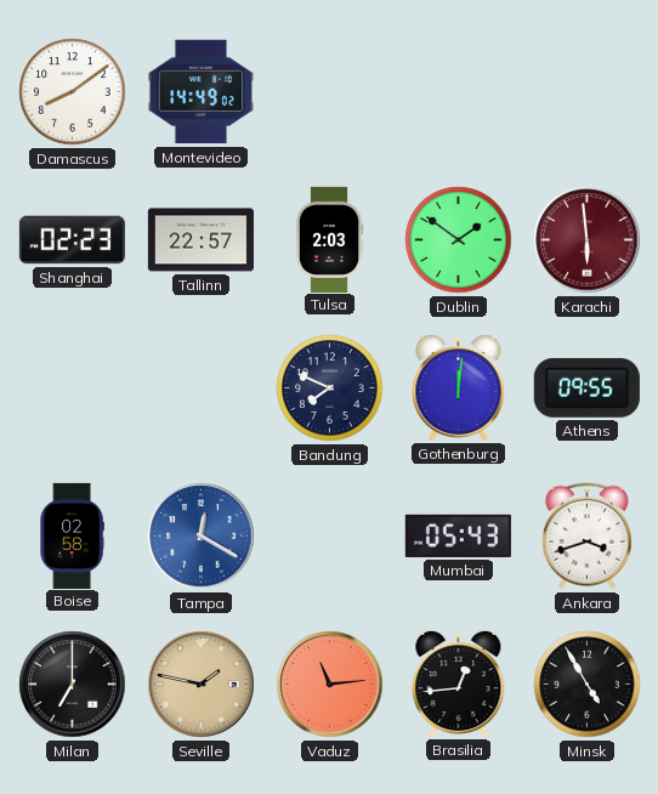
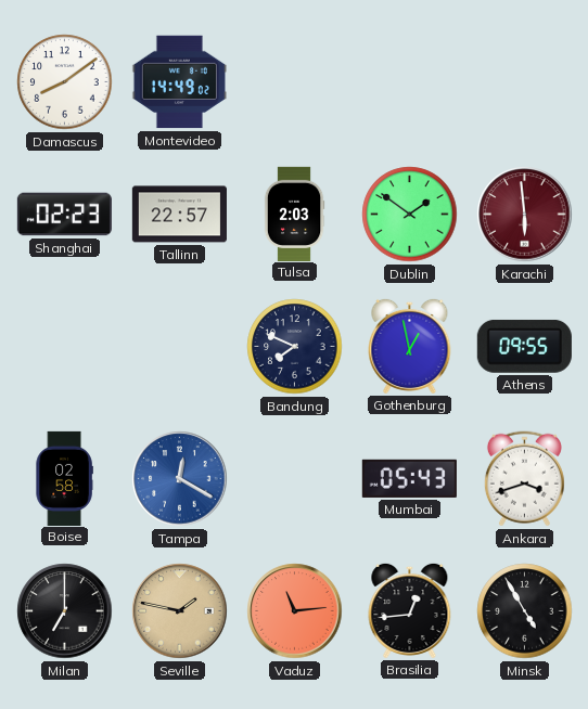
Gothenburg: 12:01 -> 12:58
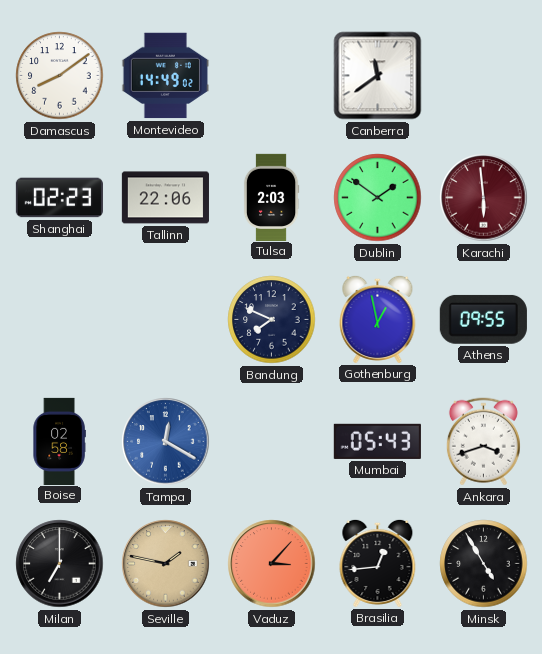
Canberra: none -> 11:39
Tallinn: 22:57 -> 22:06
Vaduz: 11:14 -> 3:07
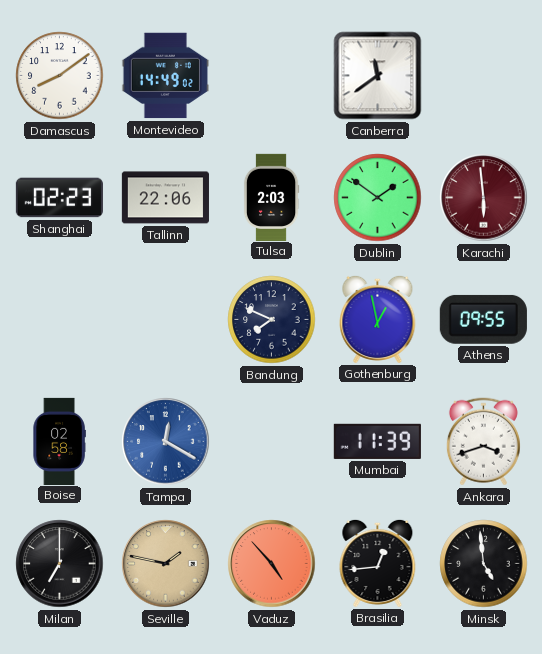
Mumbai: 05:43 -> 11:39
Vaduz: 3:07 -> 4:53
Minsk: 4:55 -> 4:59
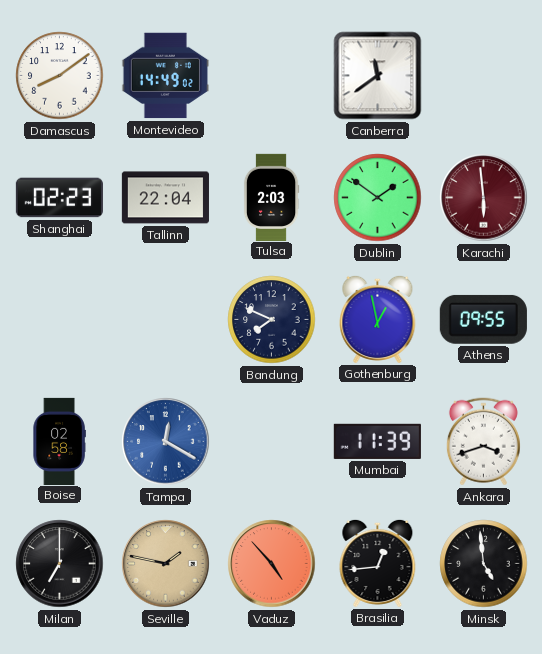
Tallinn: 22:06 -> 22:04
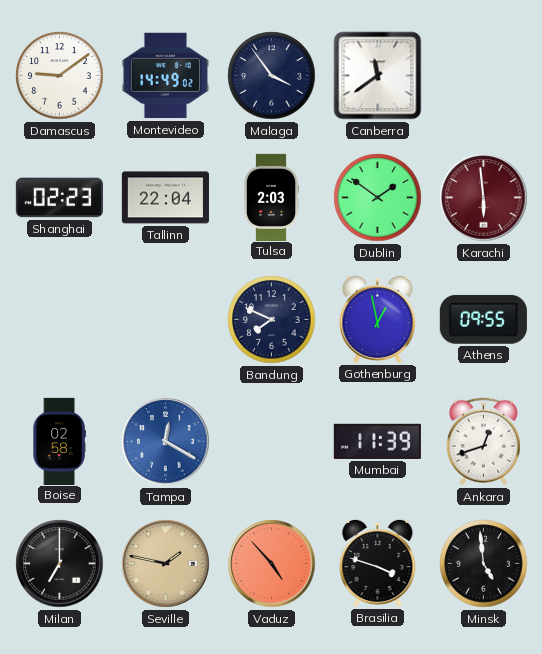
Damascus: 8:09 -> 9:09
Malaga: none -> 3:54
Ankara: 3:42 -> 12:42
Brasilia: 12:44 -> 3:48
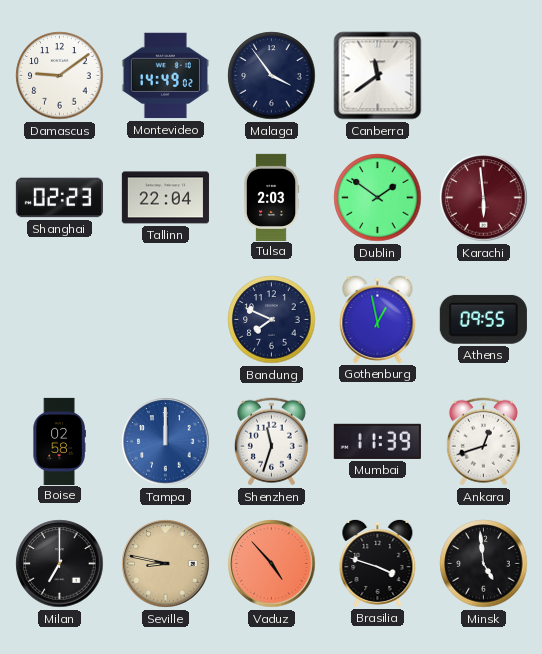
Tampa: 12:20 -> 12:00
Shenzhen: none -> 11:33
Seville: 1:47 -> 8:47
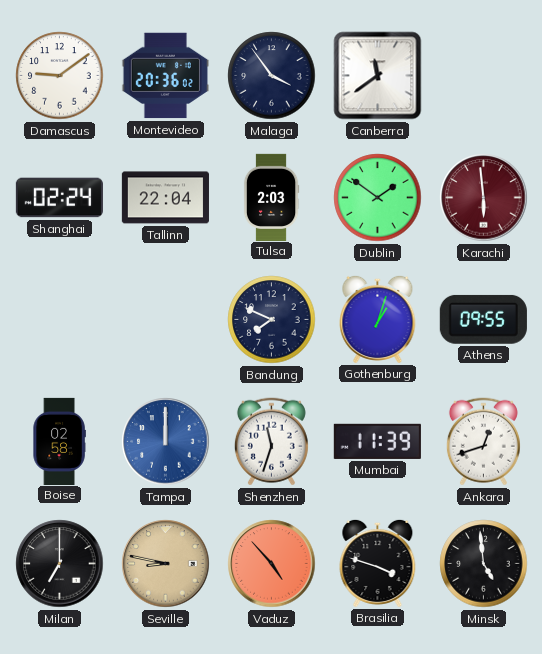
Montevideo: 14:49 -> 20:36
Shanghai: 02:23 -> 02:24
Gothenburg: 12:58 -> 1:03
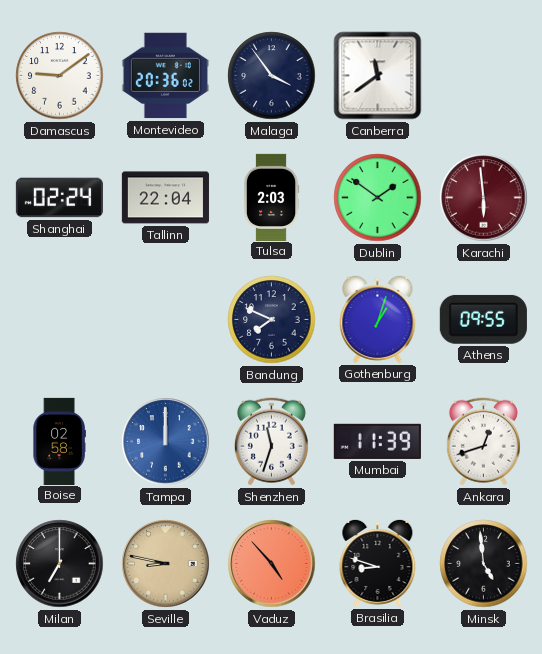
Brasilia: 3:48 -> 8:48
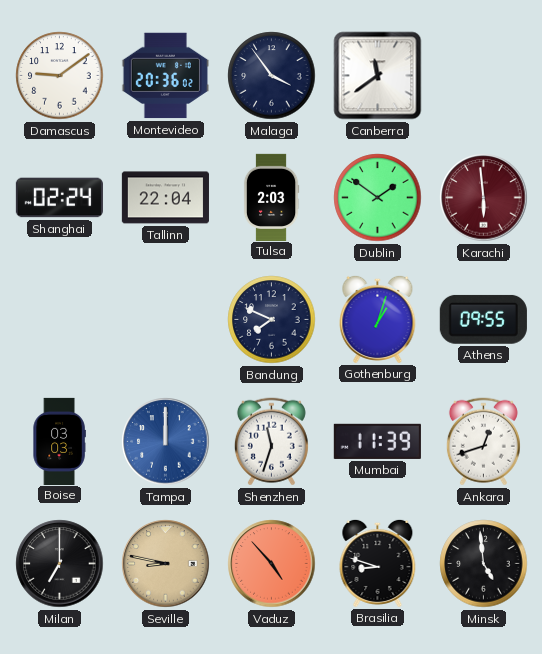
Boise: 02:58 -> 03:03
